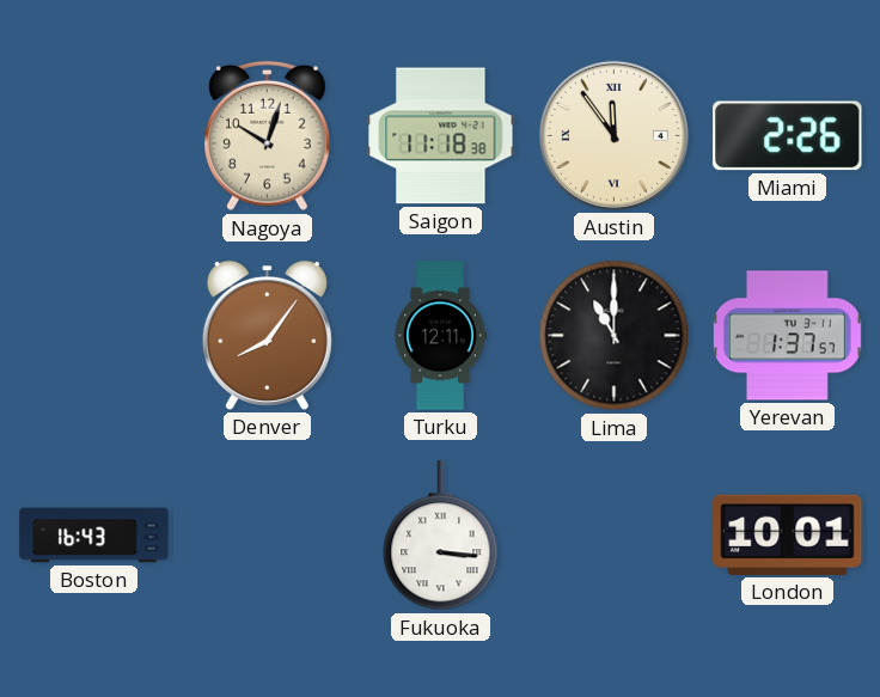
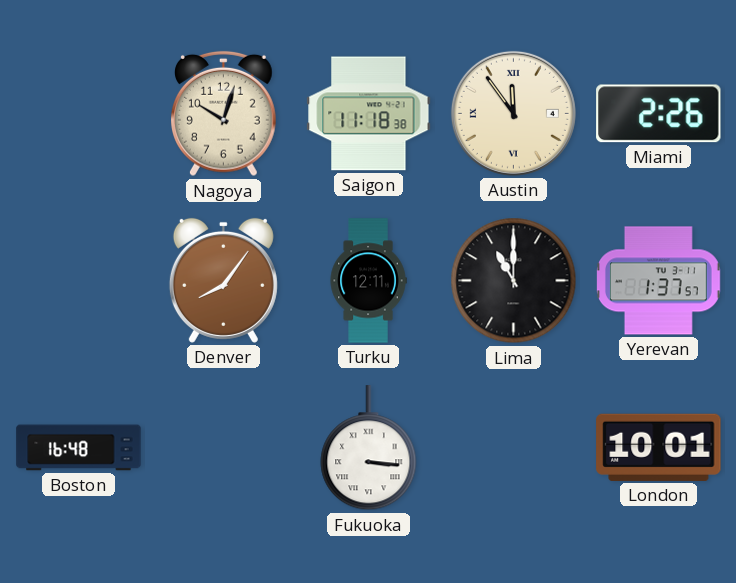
Boston: 16:43 -> 16:48
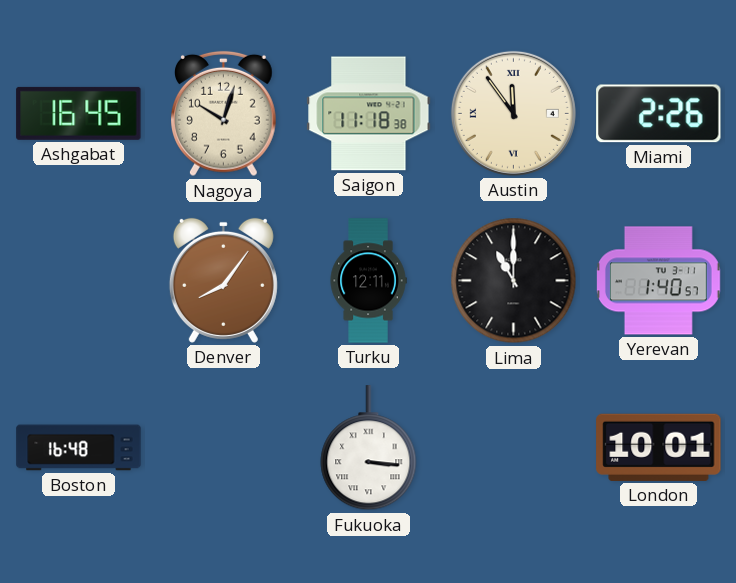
Ashgabat: none -> 16:45
Yerevan: 1:37 -> 1:40
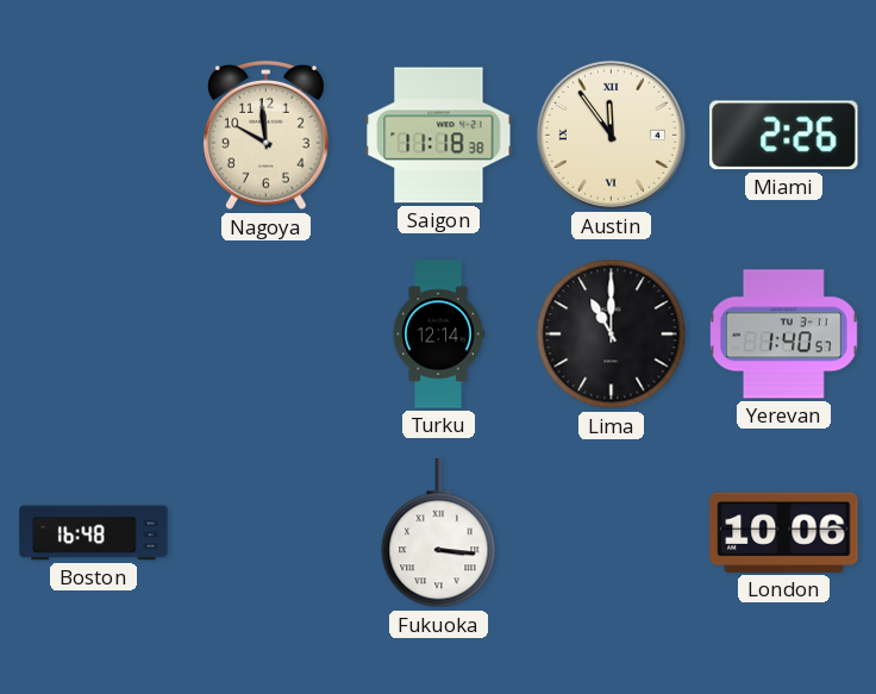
Ashgabat: 16:45 -> none
Nagoya: 10:03 -> 9:59
Denver: 8:06 -> none
Turku: 12:11 -> 12:14
London: 10:01 -> 10:06
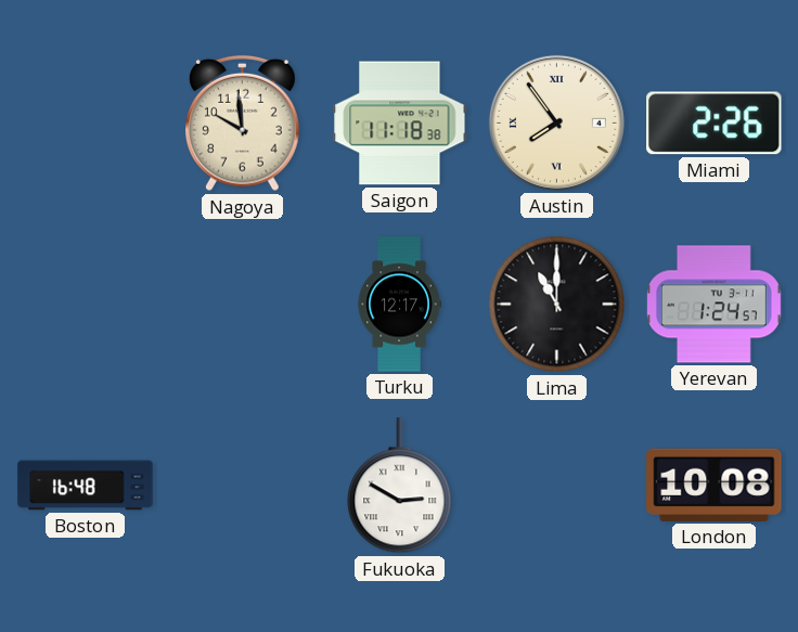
Austin: 11:54 -> 7:54
Turku: 12:14 -> 12:17
Yerevan: 1:40 -> 1:24
Fukuoka: 3:16 -> 2:50
London: 10:06 -> 10:08
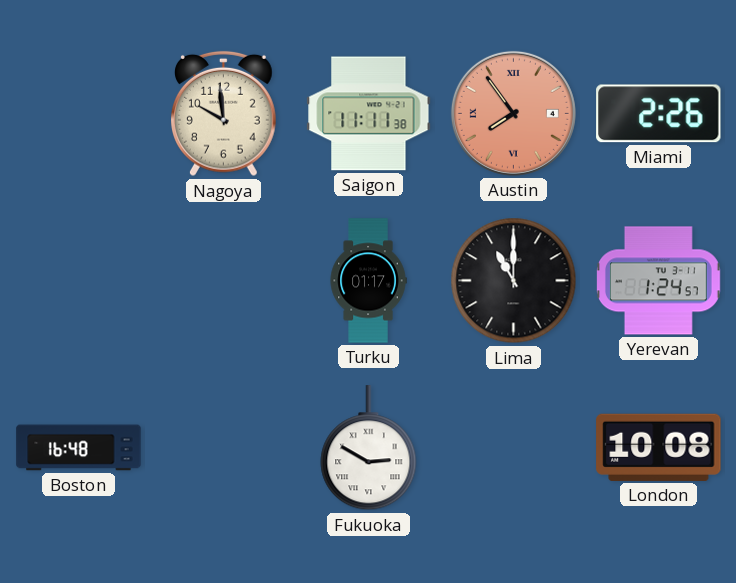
Saigon: 11:18 -> 11:11
Austin dial: cream -> salmon
Turku: 12:17 -> 01:17
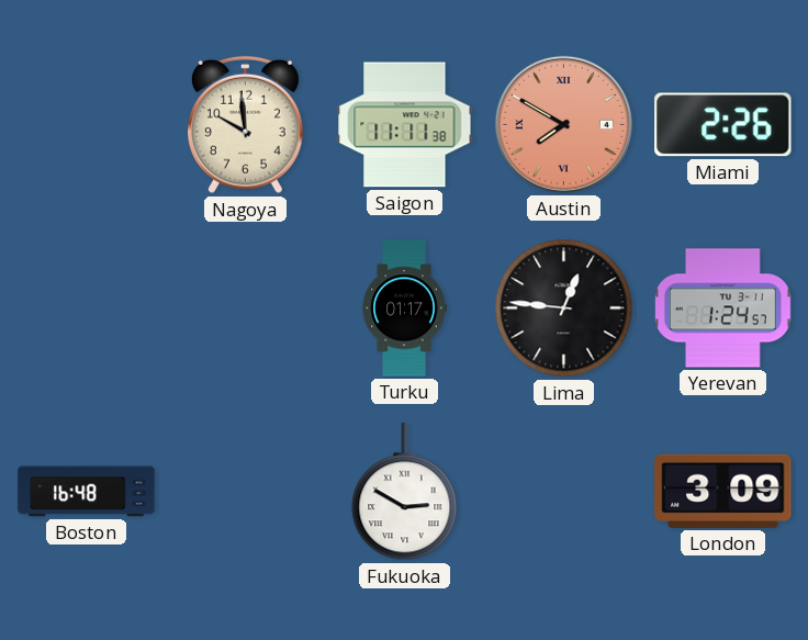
Austin: 7:54 -> 7:50
Lima: 11:00 -> 12:46
London: 10:08 -> 3:09
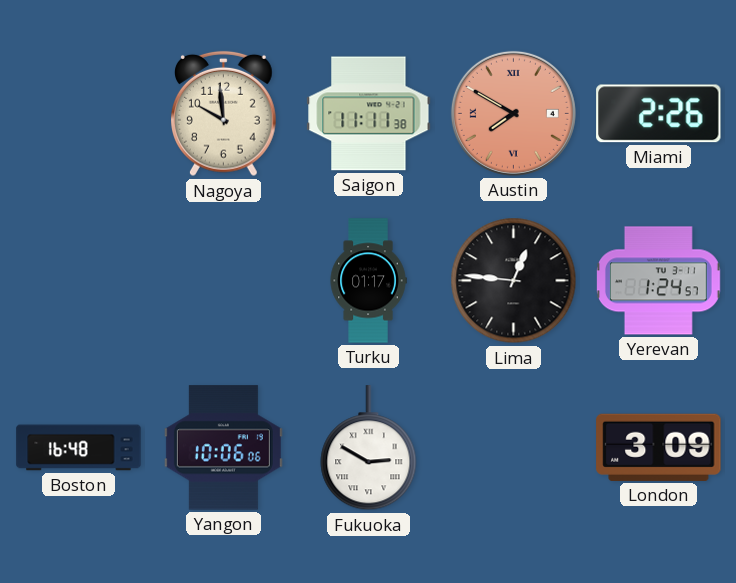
Yangon: none -> 10:06
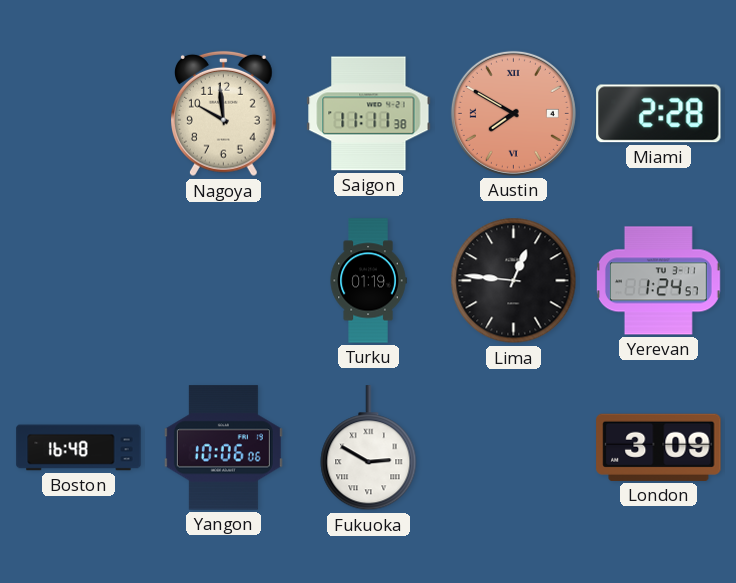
Miami: 2:26 -> 2:28
Turku: 01:17 -> 01:19
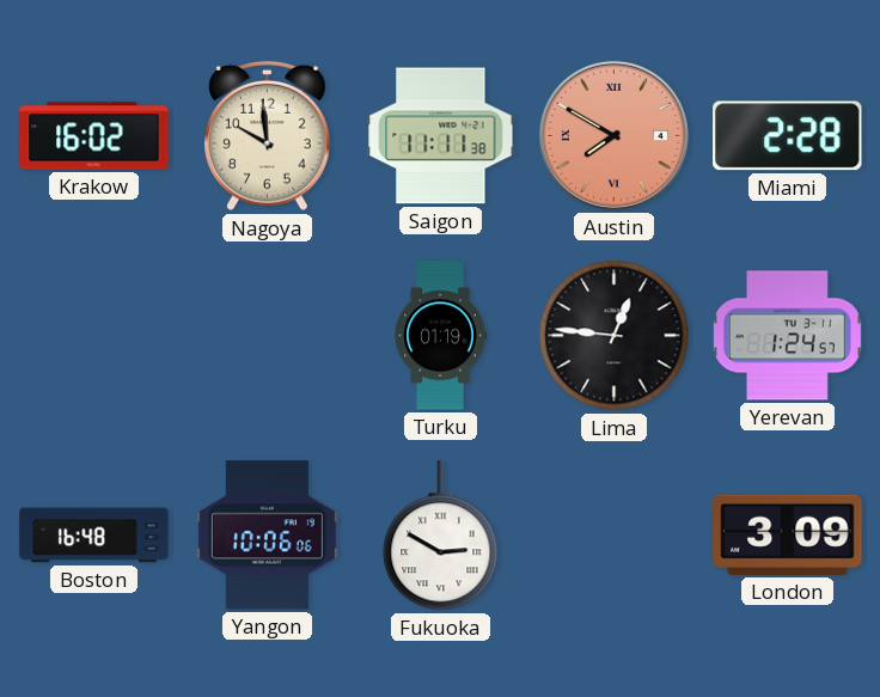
Krakow: none -> 16:02
